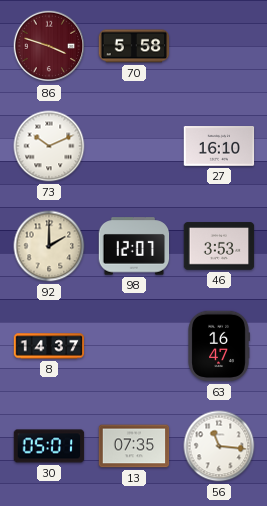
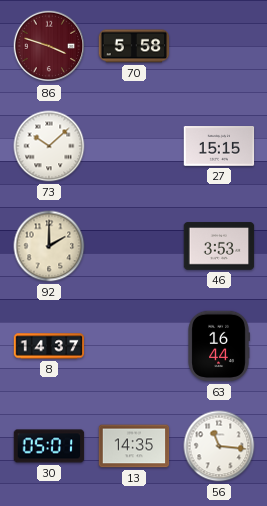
73: 10:11 -> 10:08
27: 16:10 -> 15:15
98: 12:07 -> none
63: 16:47 -> 16:44
13: 07:35 -> 14:35
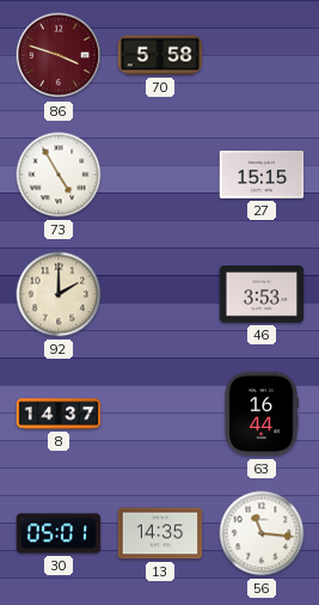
73: 10:08 -> 4:55
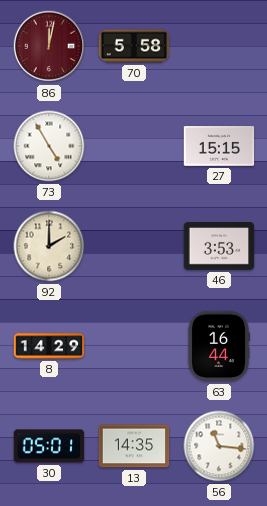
86: 3:48 -> 12:02
8: 14:37 -> 14:29
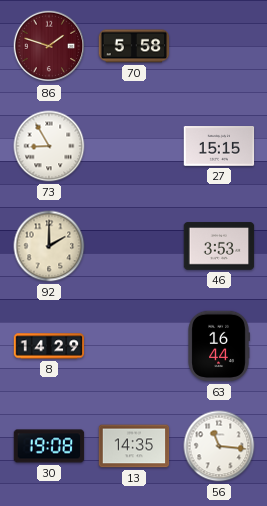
86: 12:02 -> 1:48
73: 4:55 -> 8:55
30: 05:01 -> 19:08
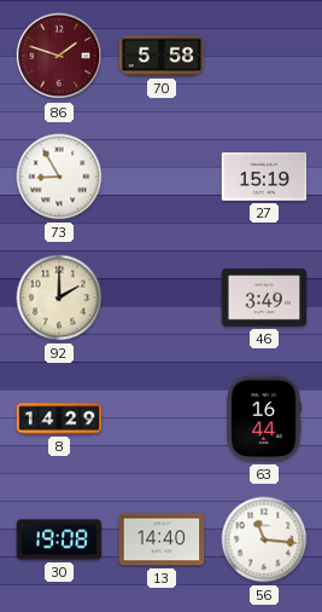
27: 15:15 -> 15:19
46: 3:53 -> 3:49
13: 14:35 -> 14:40
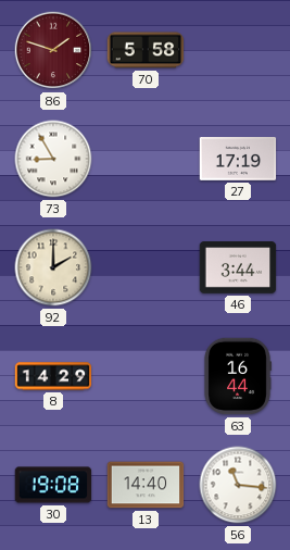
27: 15:19 -> 17:19
46: 3:49 -> 3:44
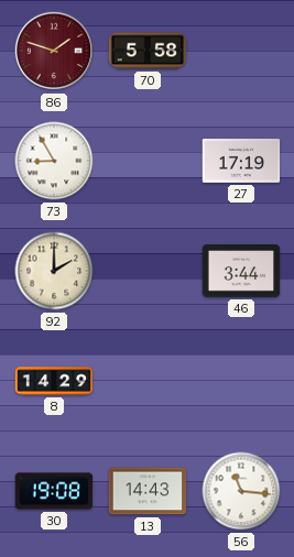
63: 16:44 -> none
13: 14:40 -> 14:43
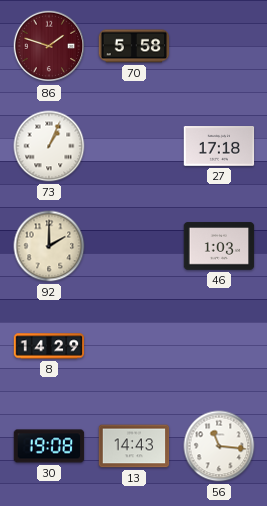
73: 8:55 -> 1:04
27: 17:19 -> 17:18
46: 3:44 -> 1:03
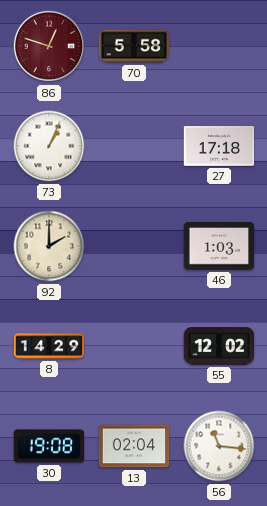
86: 1:48 -> 12:48
55: none -> 12:02
13: 14:43 -> 02:04
